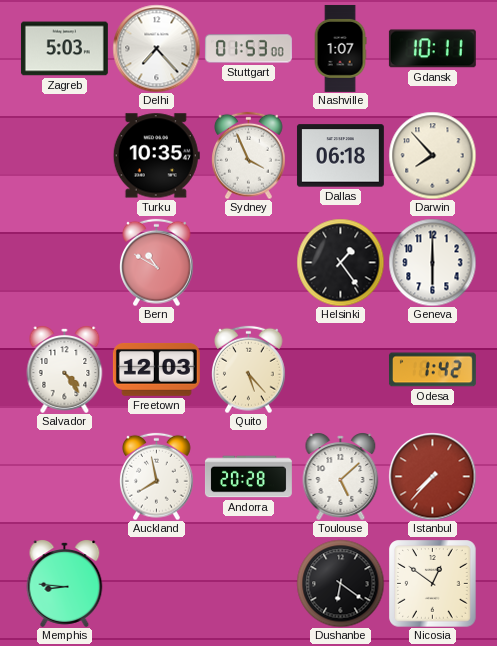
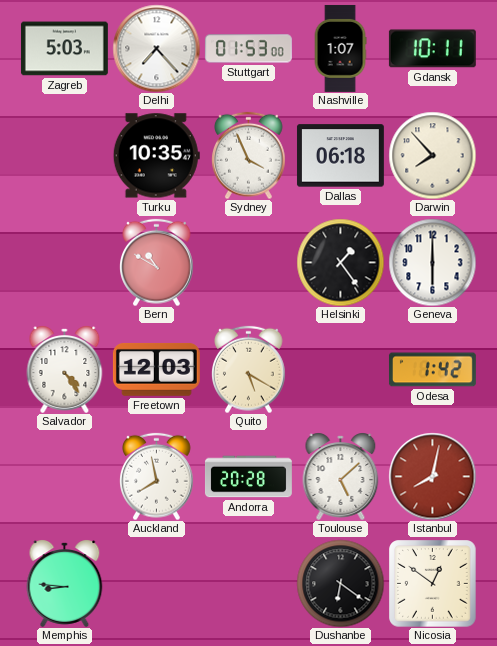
Quito: 5:23 -> 5:20
Istanbul: 7:37 -> 8:02
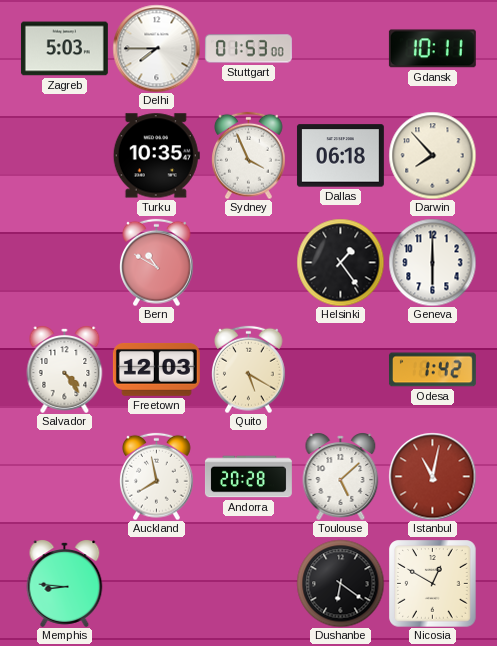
Delhi: 7:23 -> 7:45
Nashville: 1:07 -> none
Istanbul: 8:02 -> 11:02
Nicosia: 12:51 -> 12:50
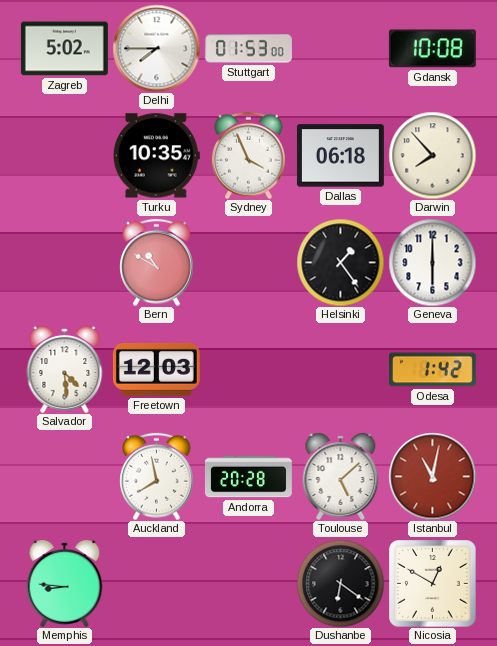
Zagreb: 5:03 -> 5:02
Gdansk: 10:11 -> 10:08
Salvador: 4:24 -> 4:29
Quito: 5:20 -> none
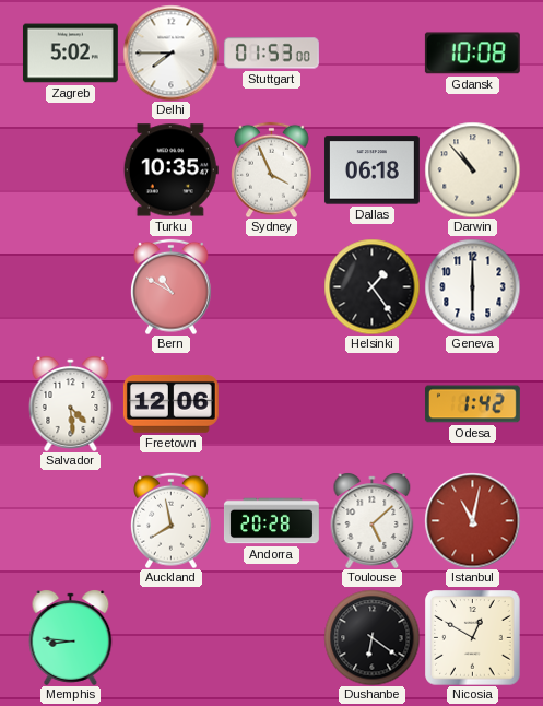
Darwin: 7:53 -> 10:53
Freetown: 12:03 -> 12:06
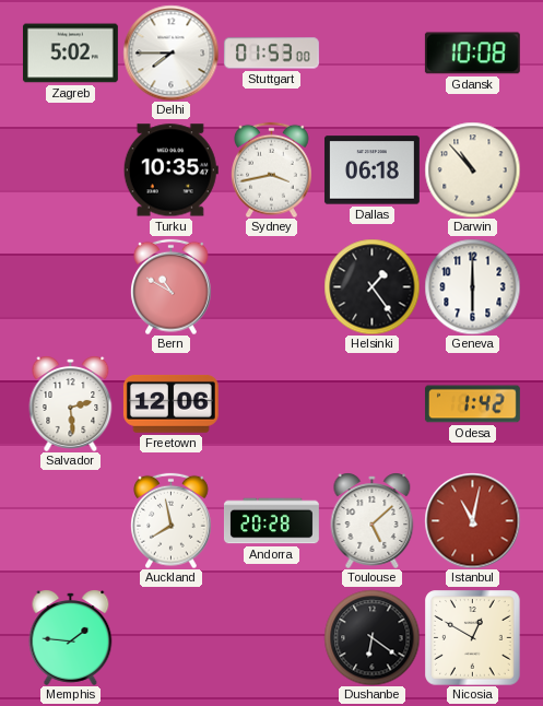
Sydney: 3:56 -> 3:43
Salvador: 4:29 -> 2:29
Memphis: 8:46 -> 1:46
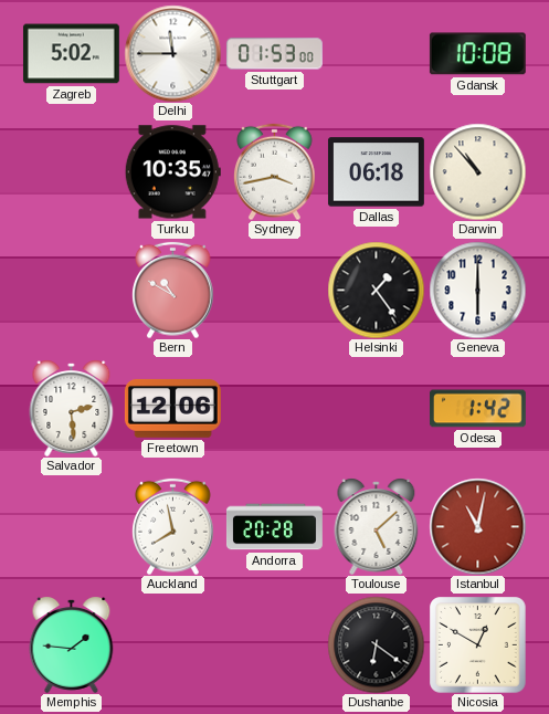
Delhi: 7:45 -> 11:45
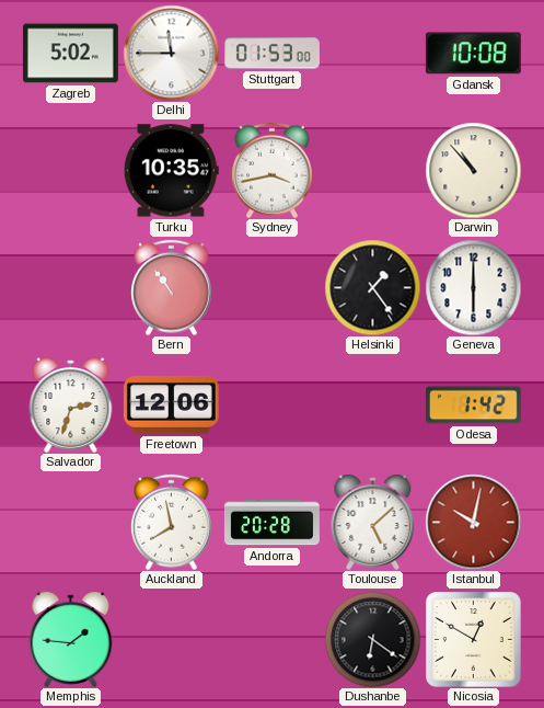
Dallas: 06:18 -> none
Bern: 10:50 -> 10:54
Salvador: 2:29 -> 2:33
Istanbul: 11:02 -> 10:02
